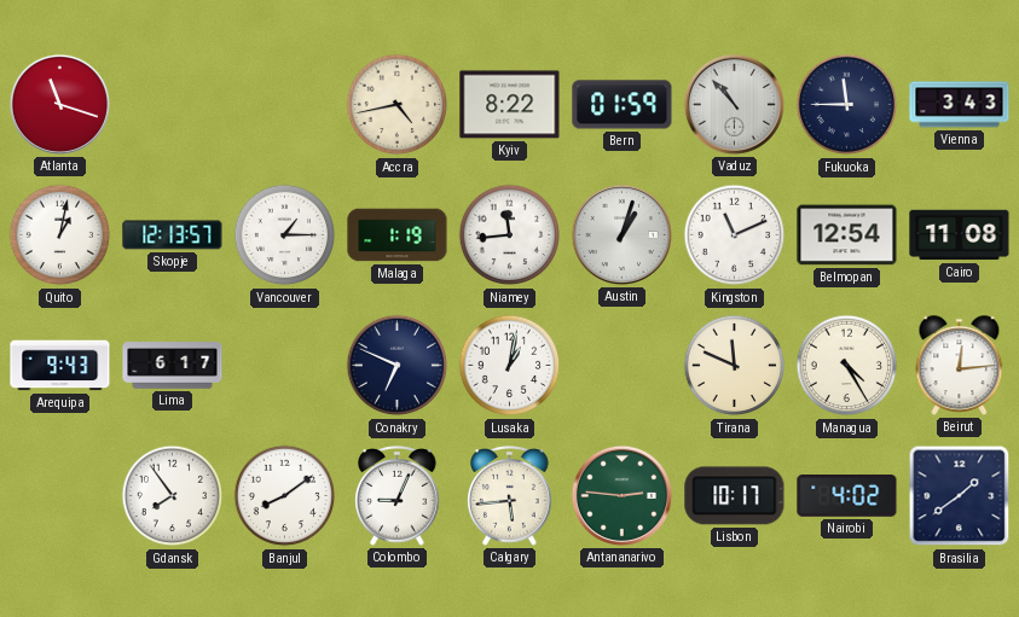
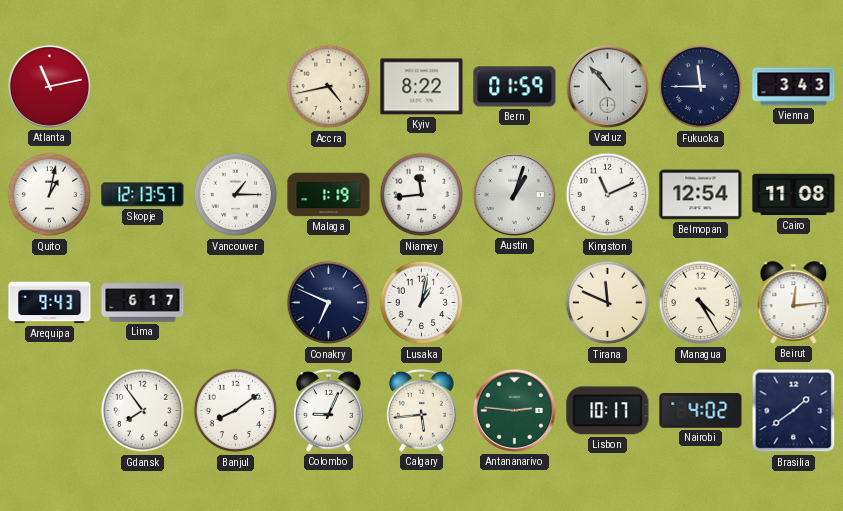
Atlanta: 11:18 -> 11:13
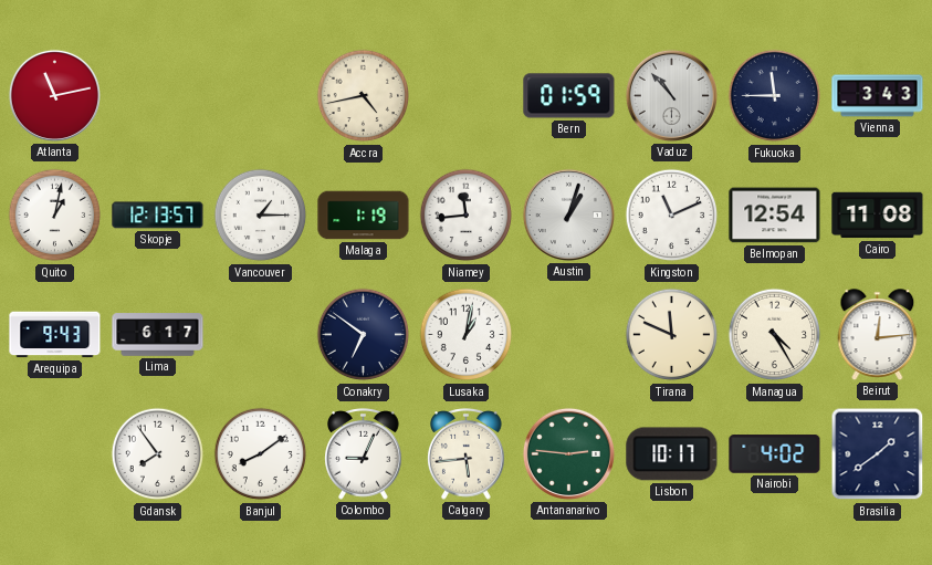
Kyiv: 8:22 -> none
Conakry: 6:49 -> 6:51
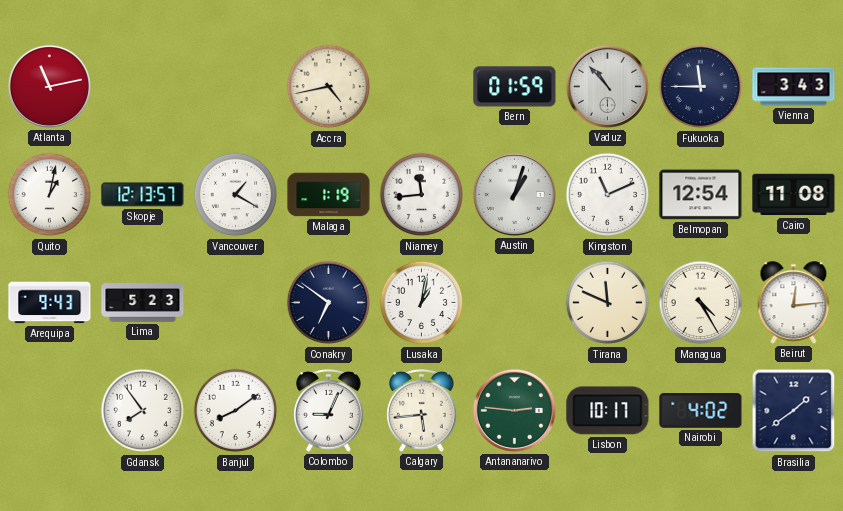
Vancouver: 1:15 -> 1:20
Lima: 6:17 -> 5:23
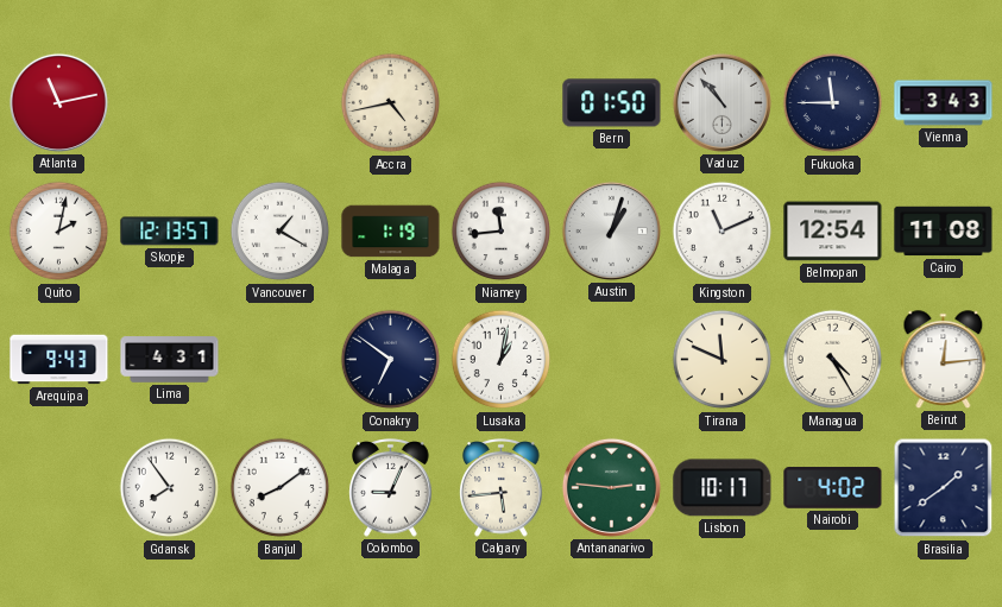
Bern: 01:59 -> 01:50
Quito: 1:02 -> 2:02
Lima: 5:23 -> 4:31
